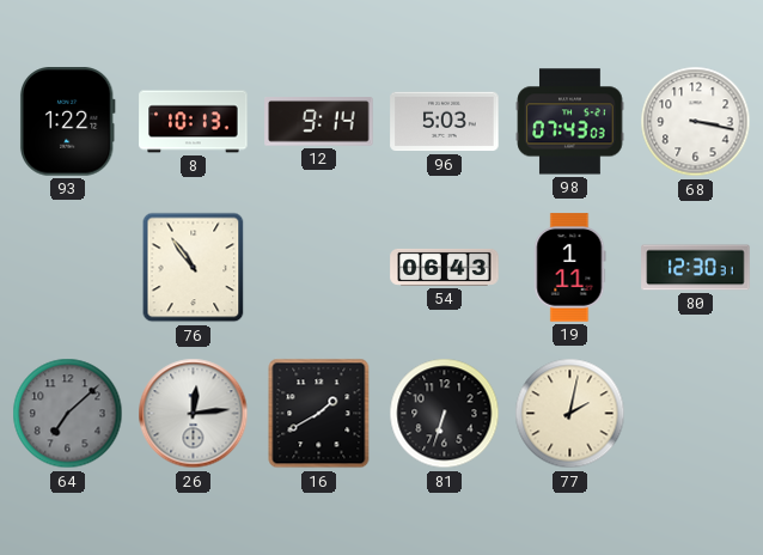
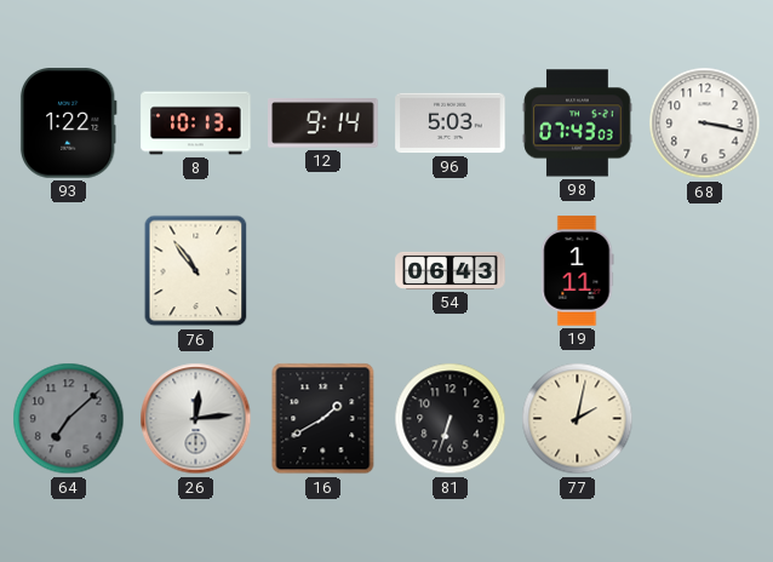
80: 12:30 -> none
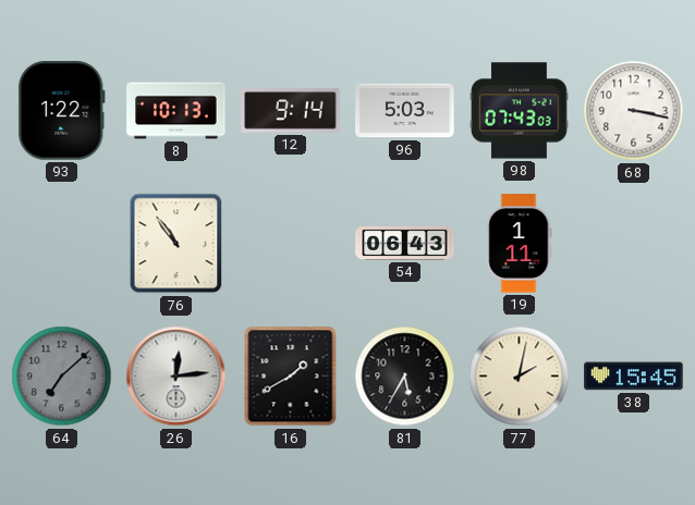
81: 6:33 -> 5:35
38: none -> 15:45
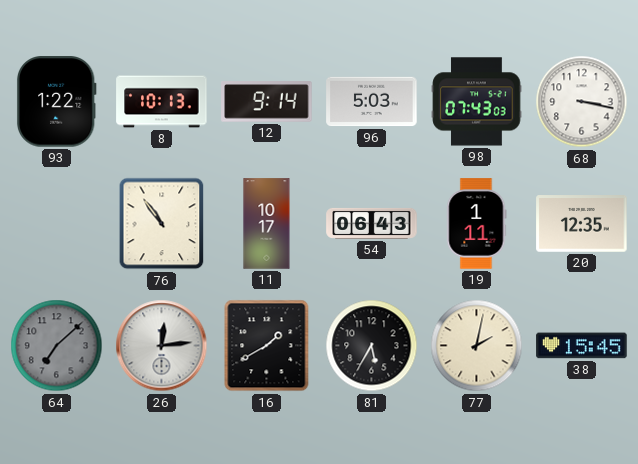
11: none -> 10:17
20: none -> 12:35
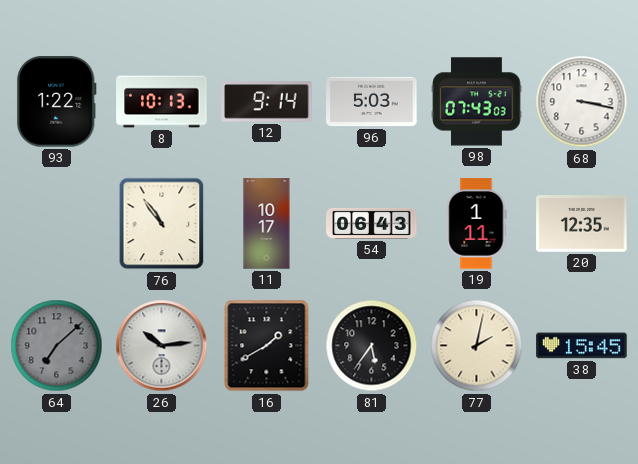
26: 12:14 -> 10:14
81: 5:35 -> 5:36
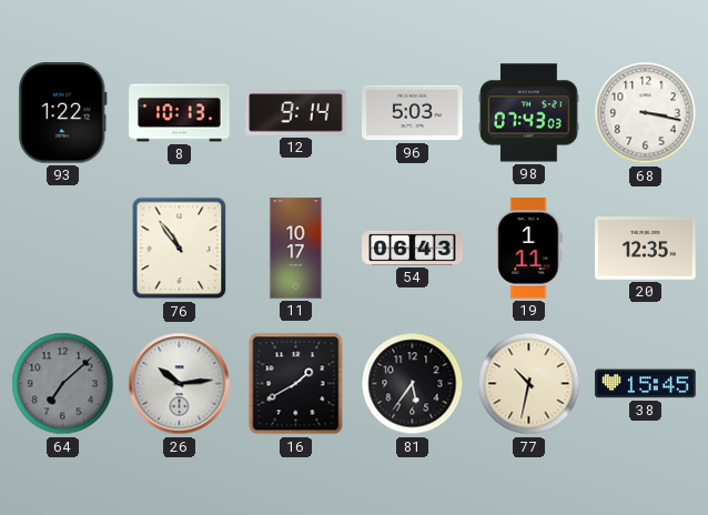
77: 2:02 -> 10:32
